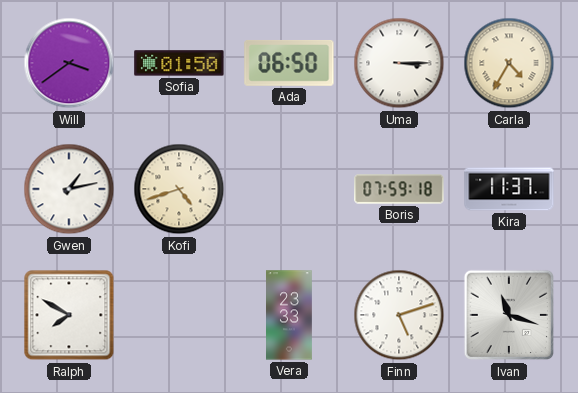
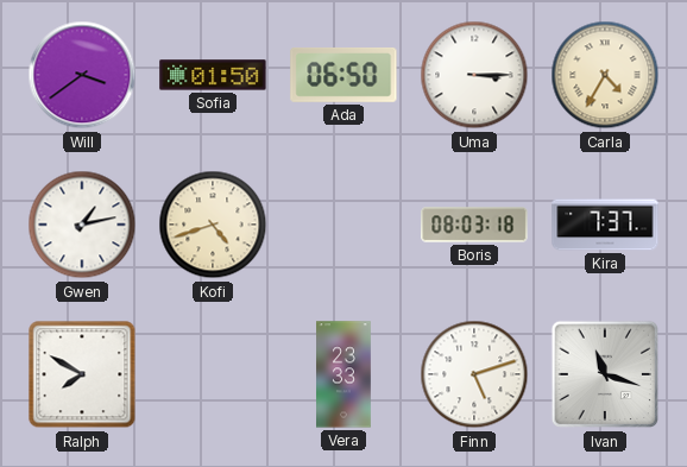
Boris: 07:59 -> 08:03
Kira: 11:37 -> 7:37
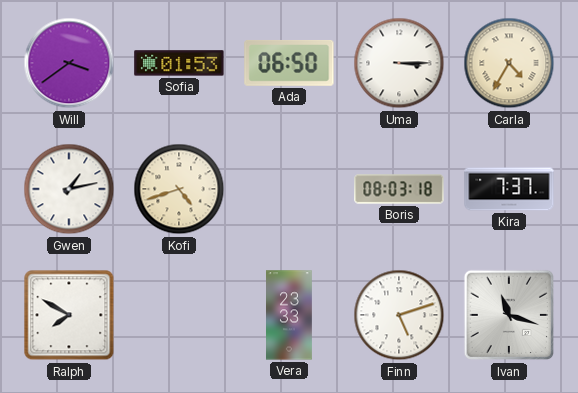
Sofia: 01:50 -> 01:53
